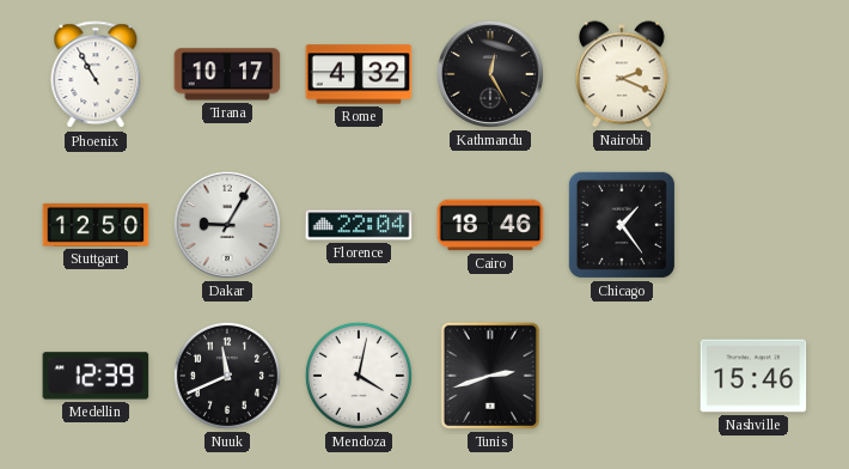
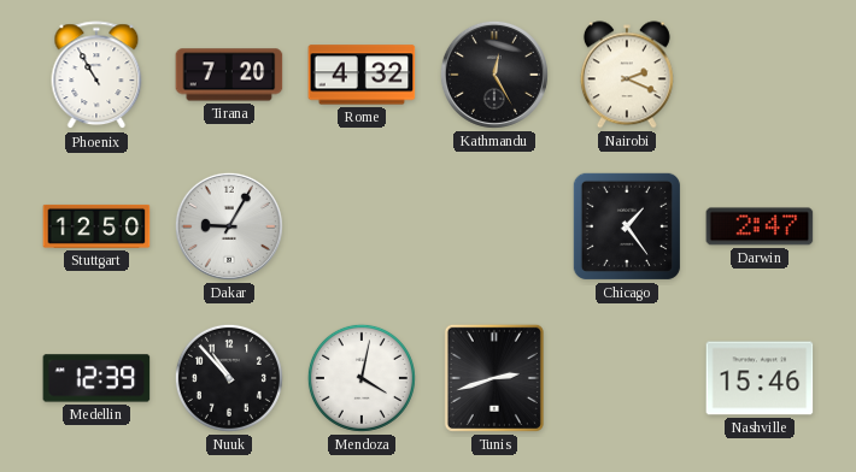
Tirana: 10:17 -> 7:20
Florence: 22:04 -> none
Cairo: 18:46 -> none
Darwin: none -> 2:47
Nuuk: 11:41 -> 10:53
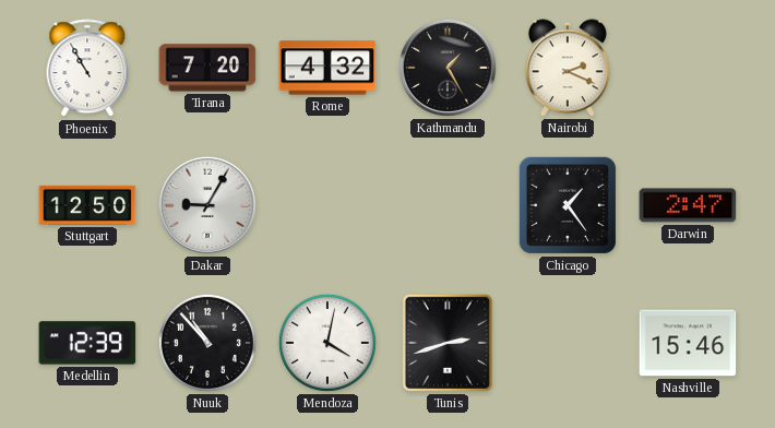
Kathmandu: 12:25 -> 1:25
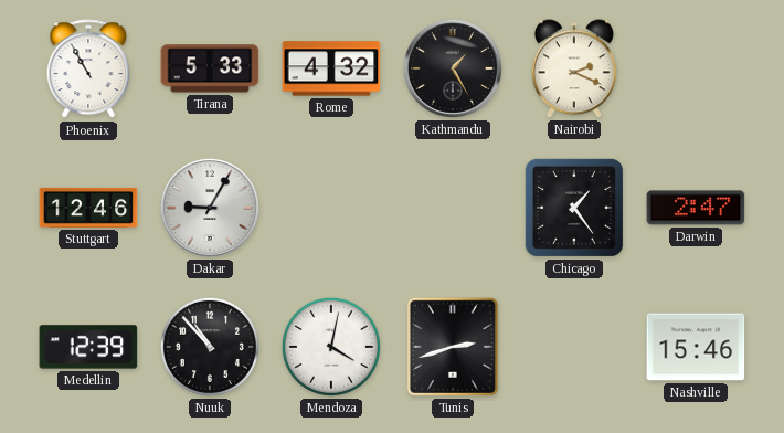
Tirana: 7:20 -> 5:33
Stuttgart: 12:50 -> 12:46
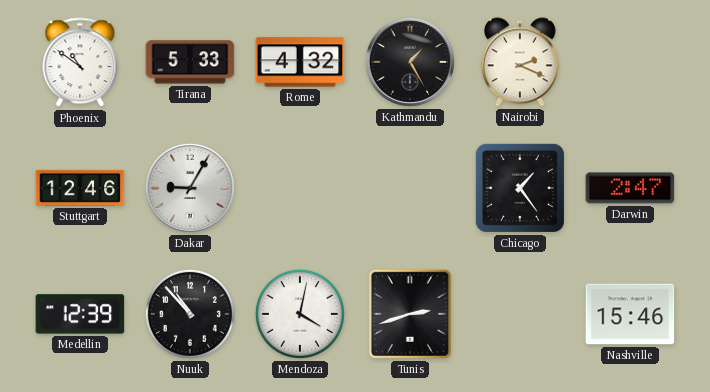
Phoenix: 10:55 -> 10:51
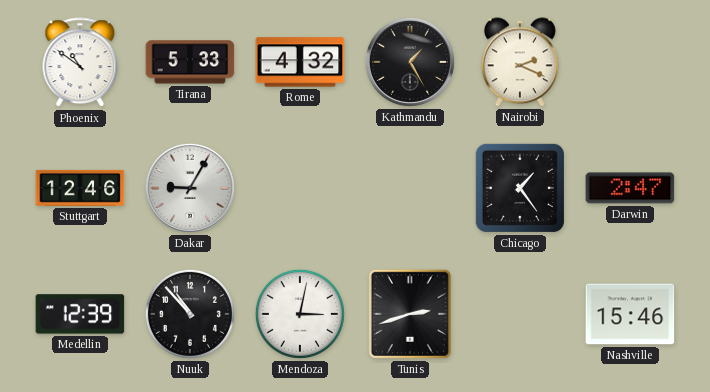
Mendoza: 4:02 -> 3:02
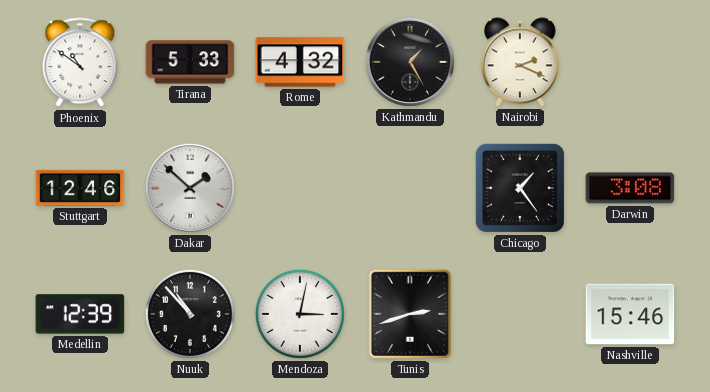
Dakar: 9:05 -> 1:52
Darwin: 2:47 -> 3:08
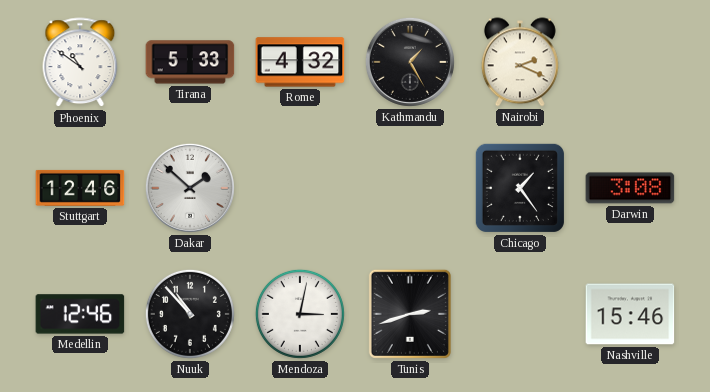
Medellin: 12:39 -> 12:46
